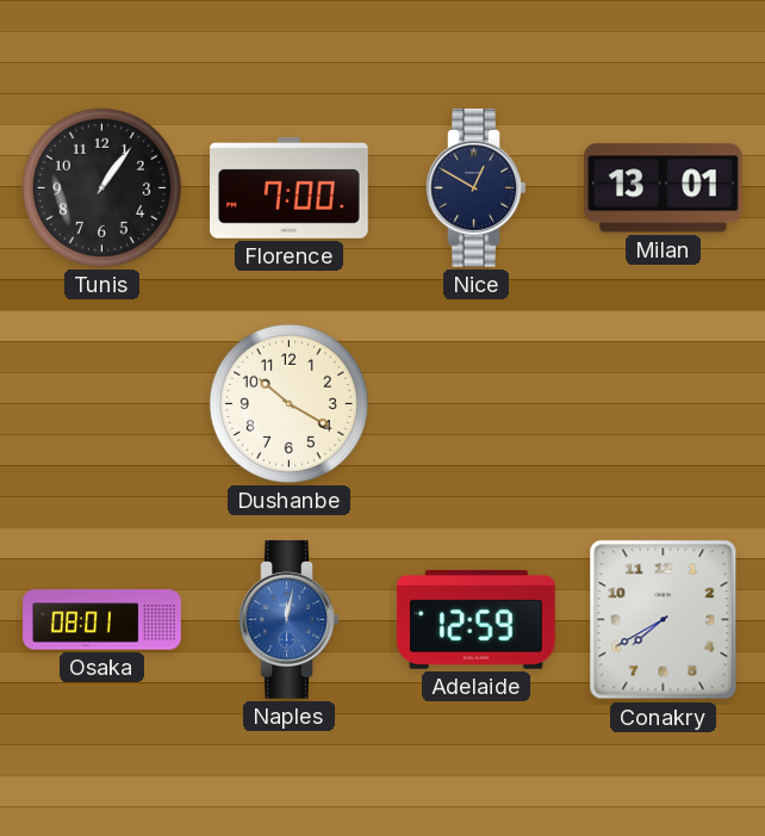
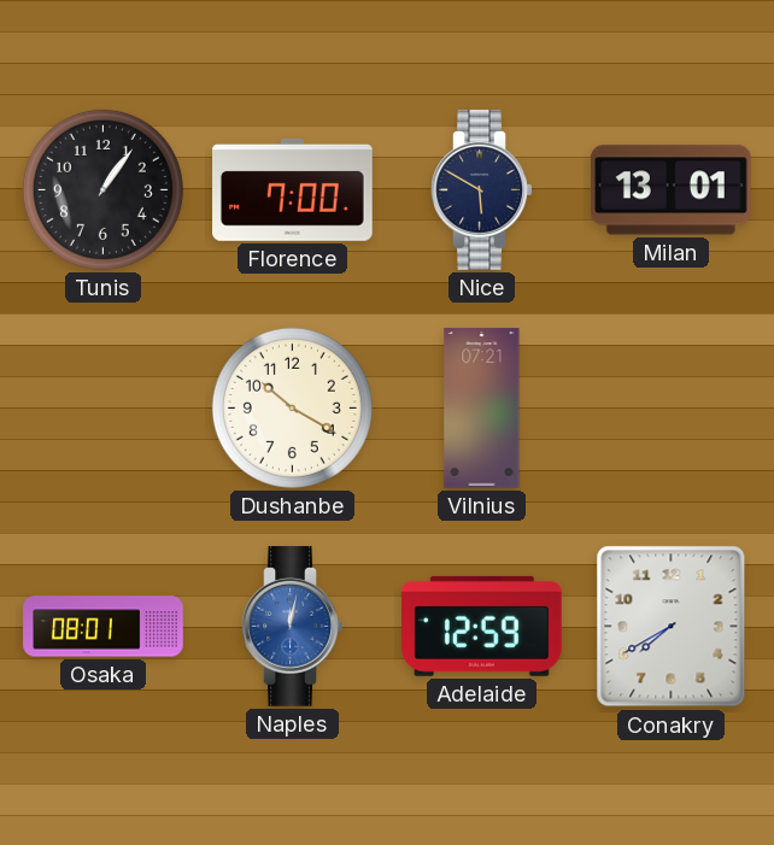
Nice: 12:50 -> 5:50
Vilnius: none -> 07:21
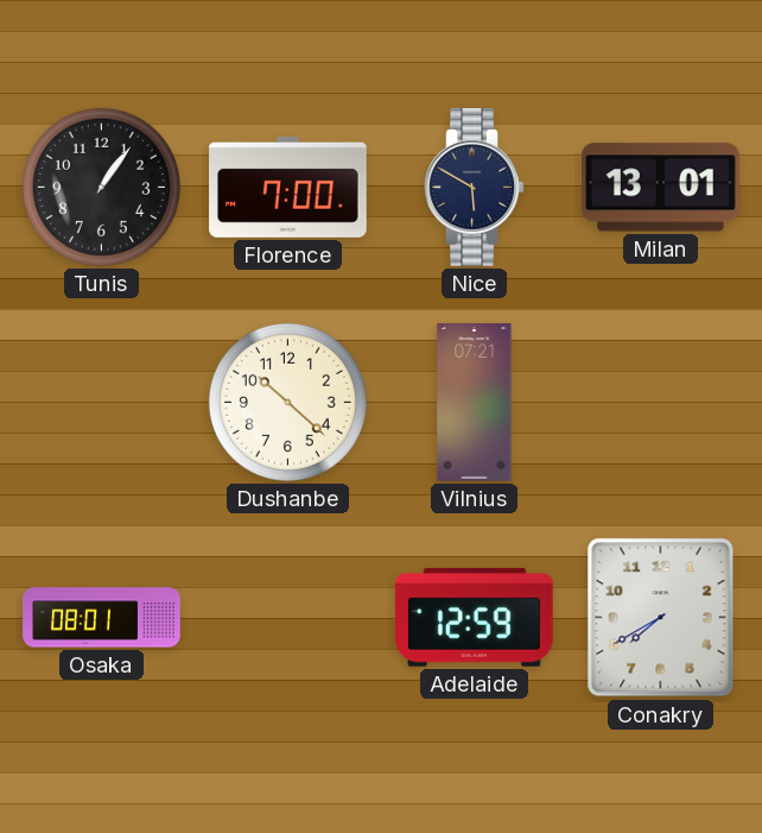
Dushanbe: 10:20 -> 10:22
Naples: 12:02 -> none
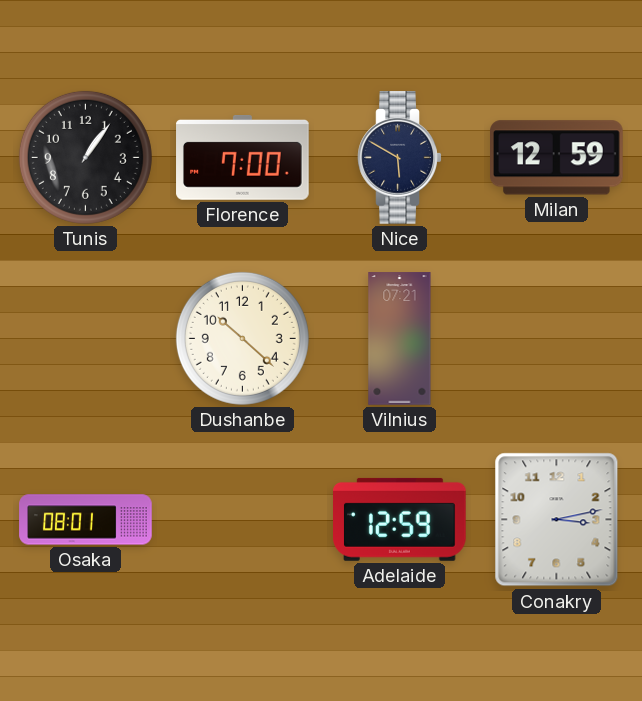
Milan: 13:01 -> 12:59
Conakry: 7:40 -> 3:13
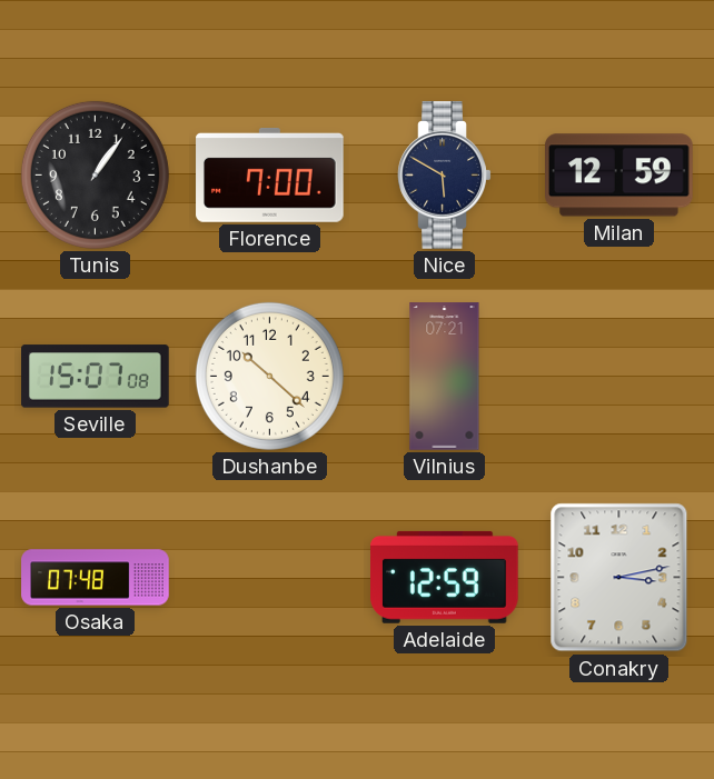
Seville: none -> 15:07
Osaka: 08:01 -> 07:48
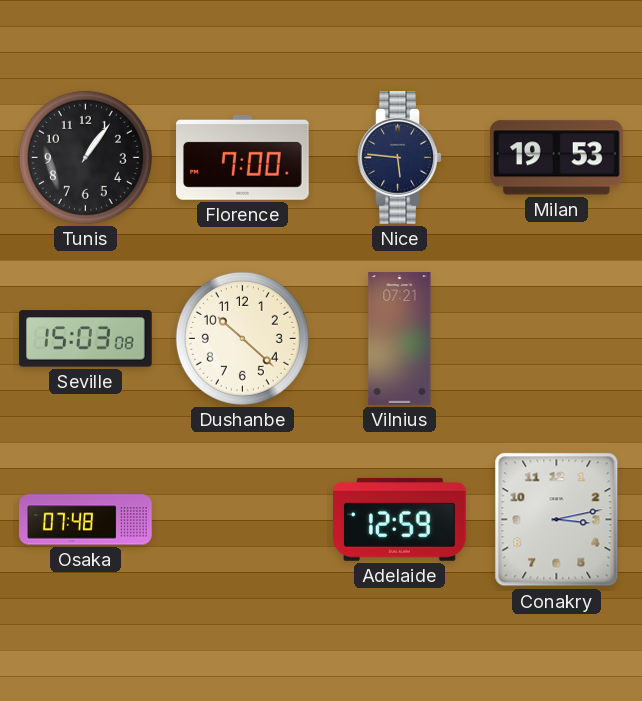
Nice: 5:50 -> 5:46
Milan: 12:59 -> 19:53
Seville: 15:07 -> 15:03
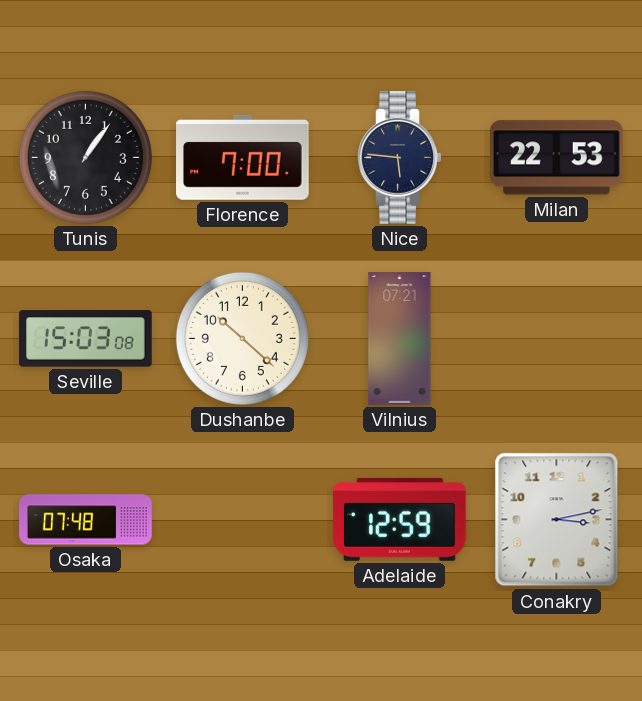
Milan: 19:53 -> 22:53
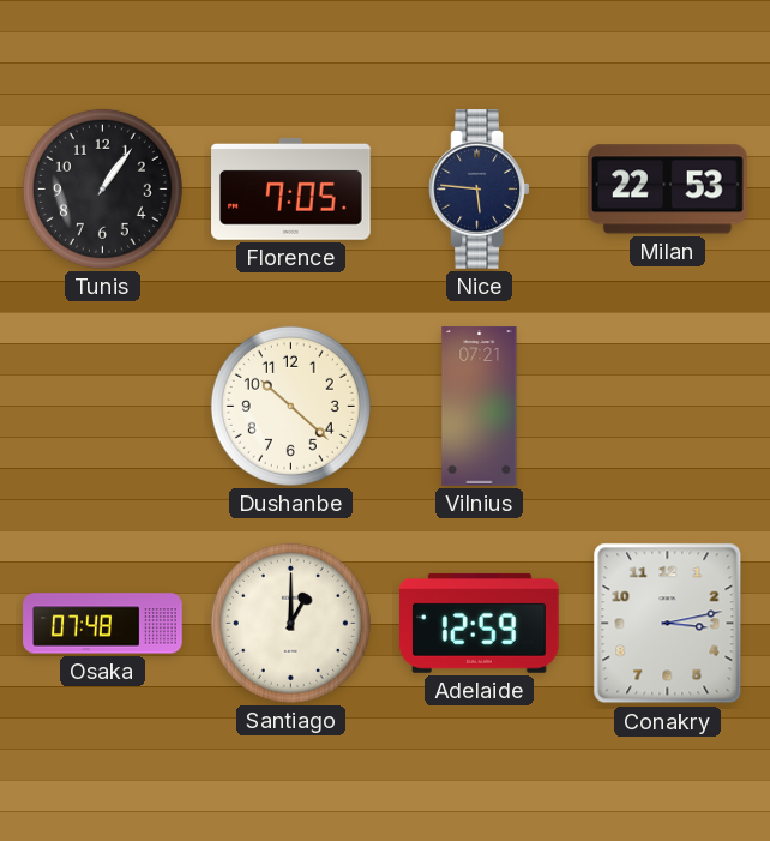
Florence: 7:00 -> 7:05
Seville: 15:03 -> none
Santiago: none -> 1:00
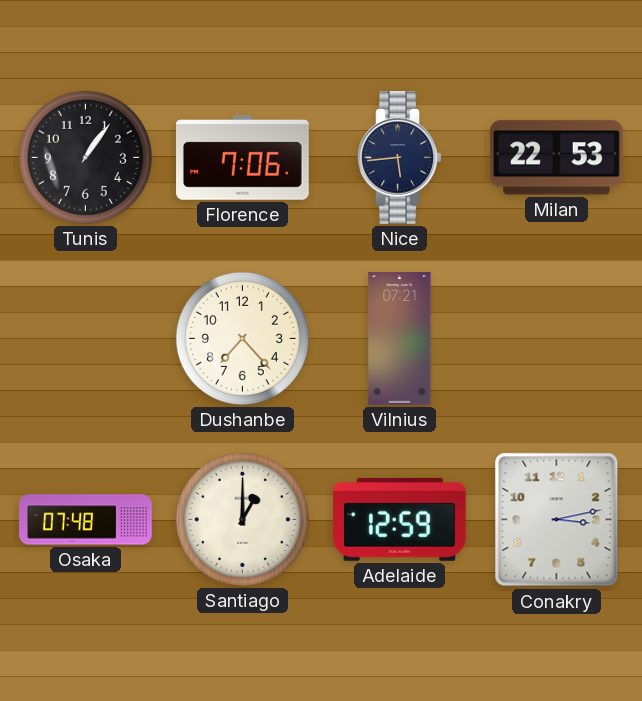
Florence: 7:05 -> 7:06
Nice: 5:46 -> 5:44
Dushanbe: 10:22 -> 7:23
